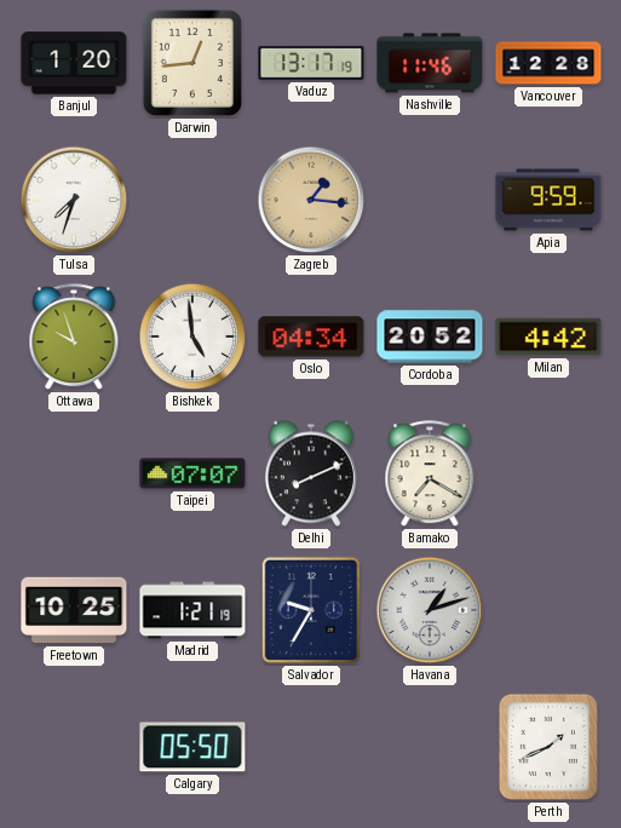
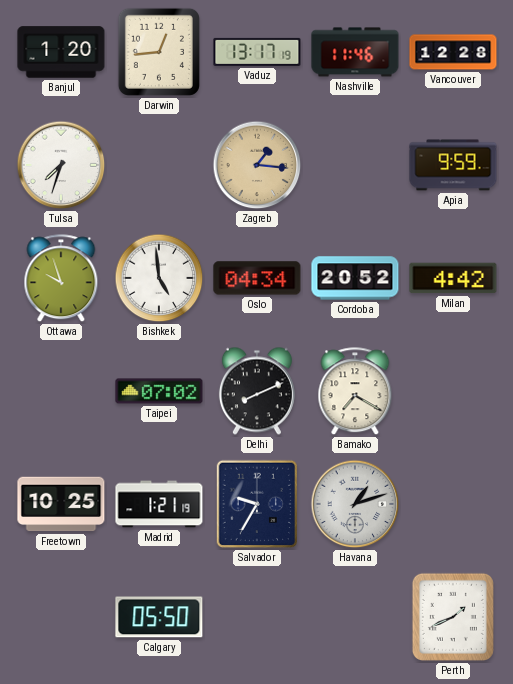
Taipei: 07:07 -> 07:02
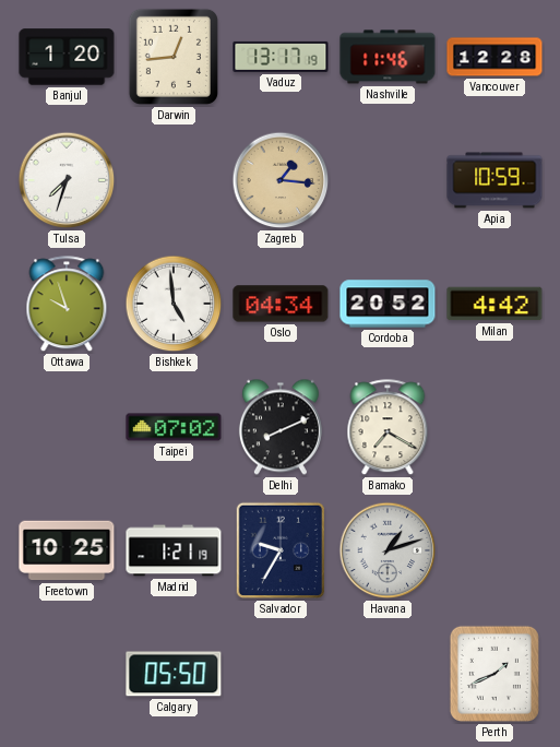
Apia: 9:59 -> 10:59
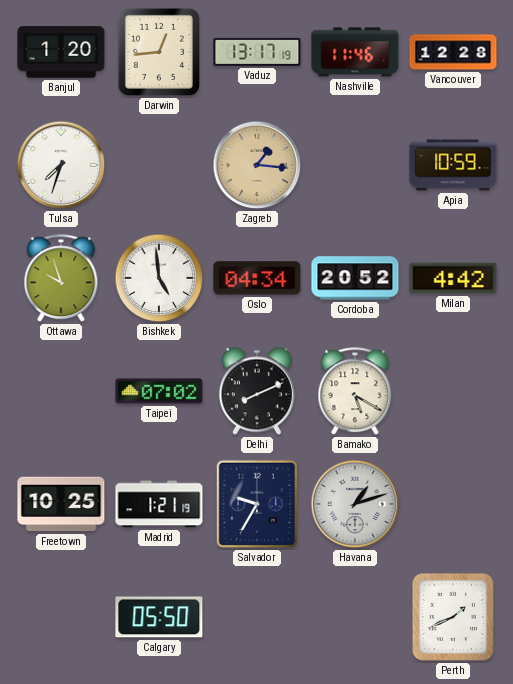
Bamako: 7:20 -> 5:20
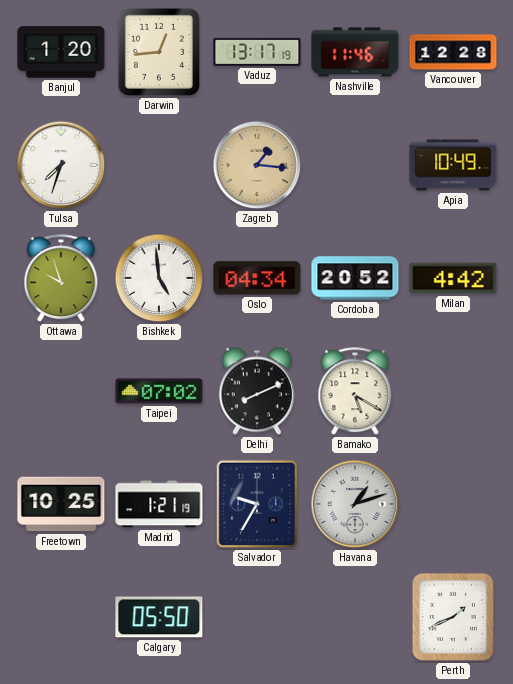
Apia: 10:59 -> 10:49
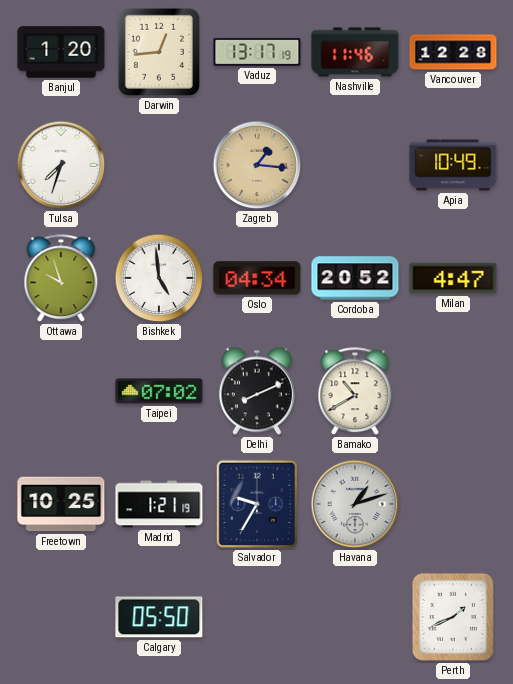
Milan: 4:42 -> 4:47
Bamako: 5:20 -> 10:40
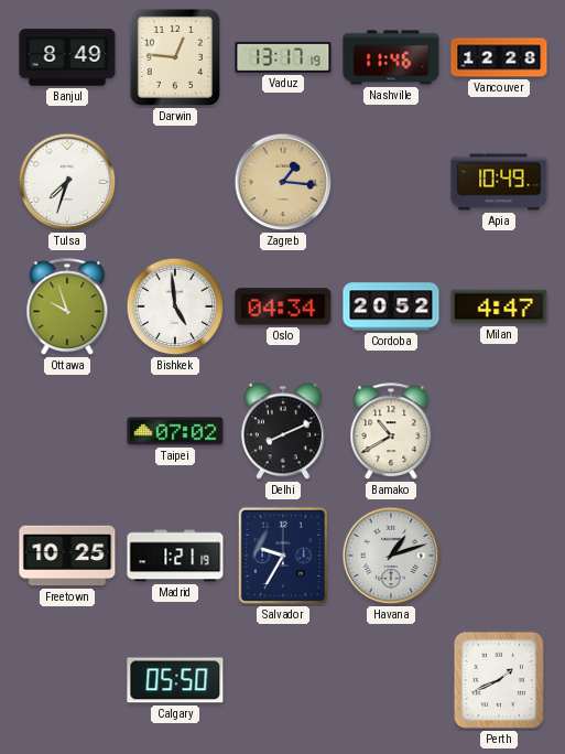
Banjul: 1:20 -> 8:49
Darwin: 12:44 -> 12:46
